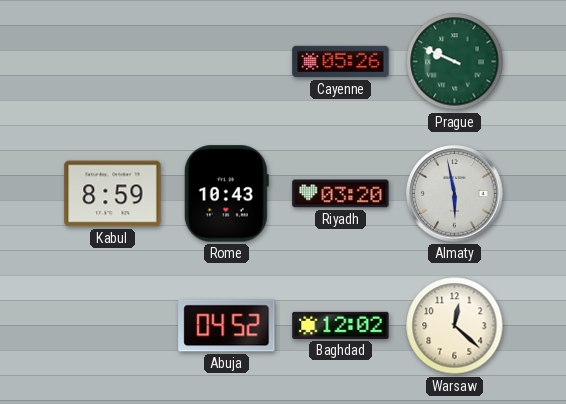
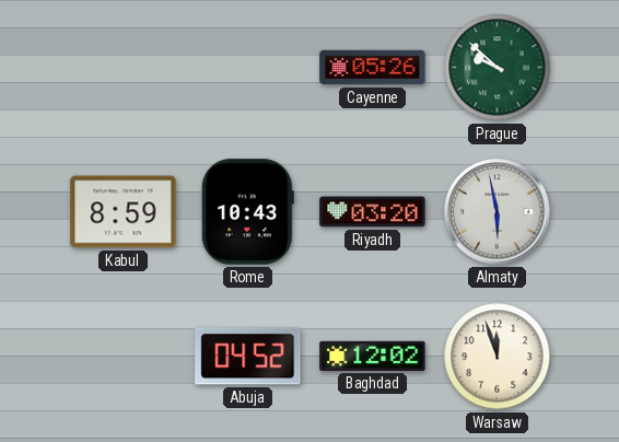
Prague: 9:49 -> 9:52
Warsaw: 12:22 -> 11:57
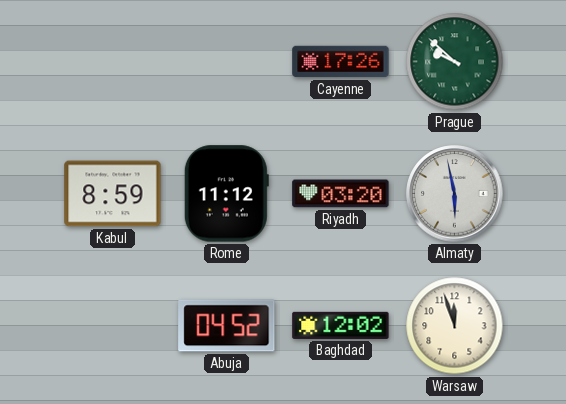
Cayenne: 05:26 -> 17:26
Rome: 10:43 -> 11:12
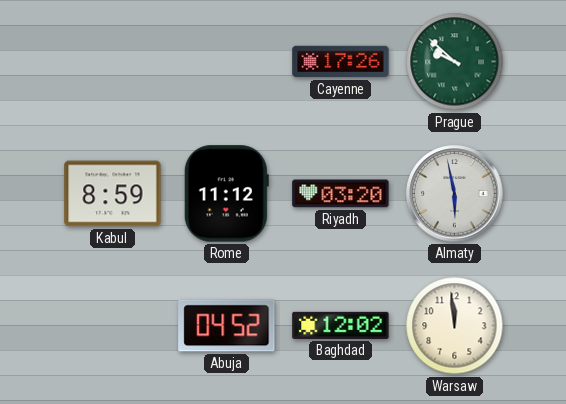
Warsaw: 11:57 -> 11:59
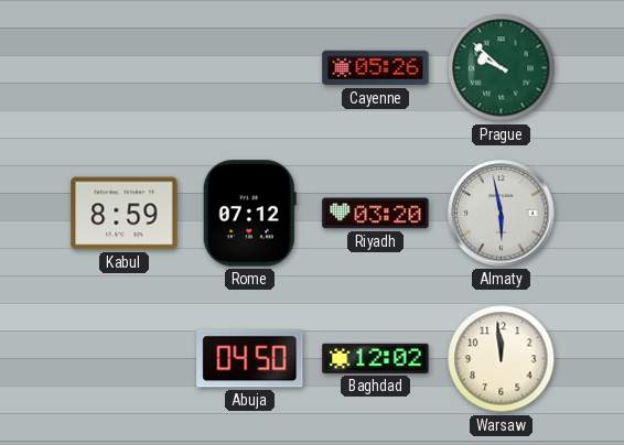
Cayenne: 17:26 -> 05:26
Rome: 11:12 -> 07:12
Abuja: 04:52 -> 04:50
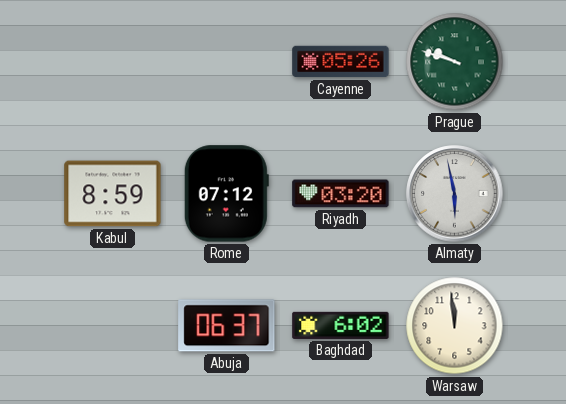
Prague: 9:52 -> 9:48
Abuja: 04:50 -> 06:37
Baghdad: 12:02 -> 6:02
